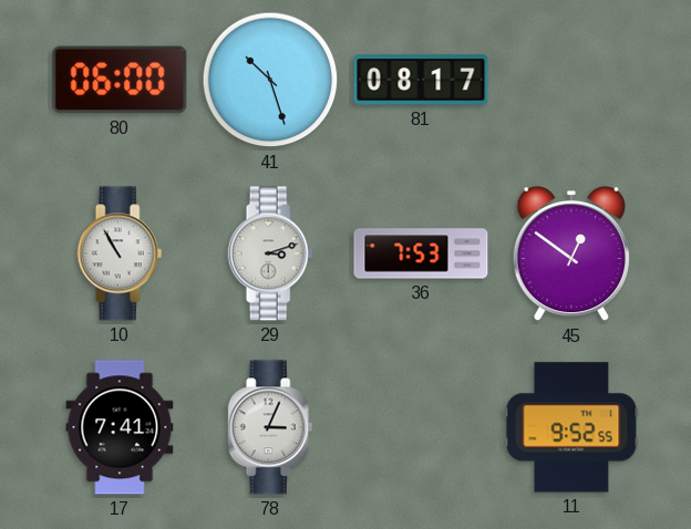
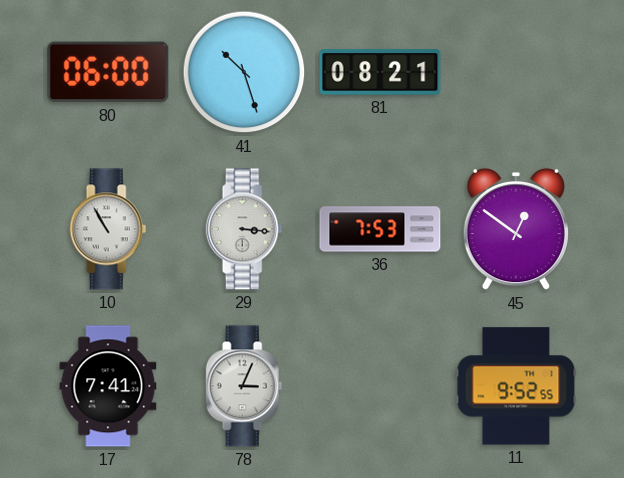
81: 08:17 -> 08:21
29: 3:12 -> 3:16
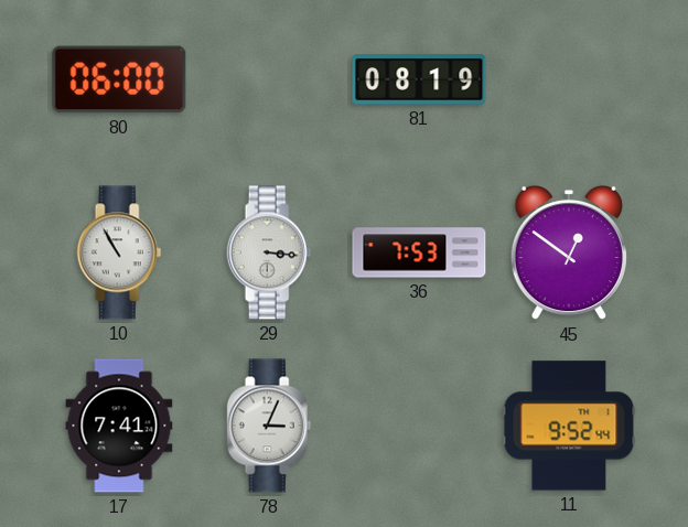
41: 10:27 -> none
81: 08:21 -> 08:19
11: 9:52:55 -> 9:52:44
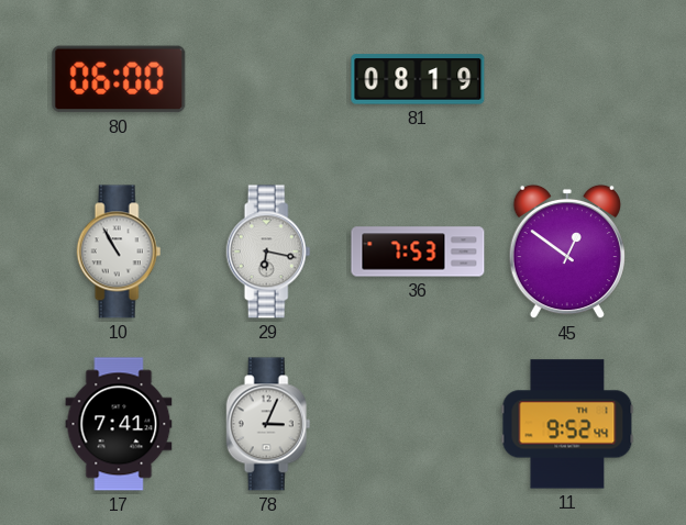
29: 3:16 -> 6:17
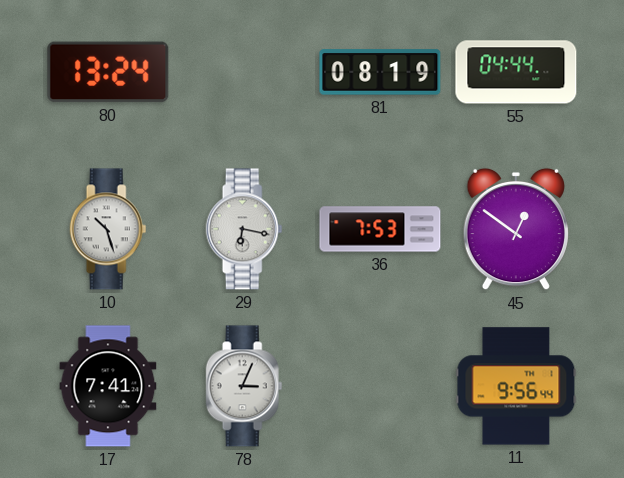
80: 06:00 -> 13:24
55: none -> 04:44
10: 10:55 -> 10:27
11: 9:52 -> 9:56
